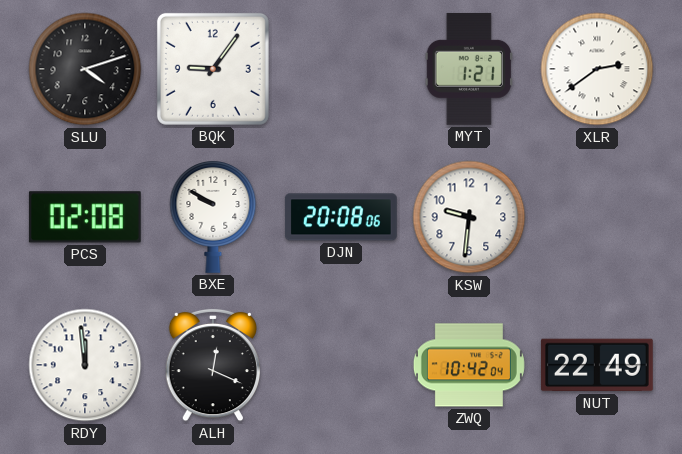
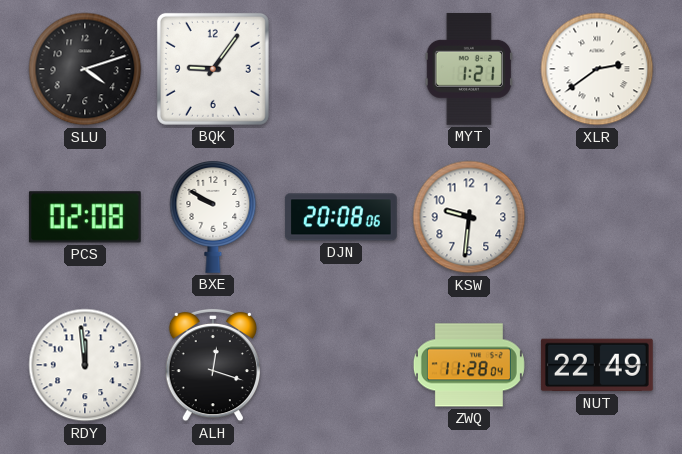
ALH: 12:19 -> 12:18
ZWQ: 10:42 -> 11:28
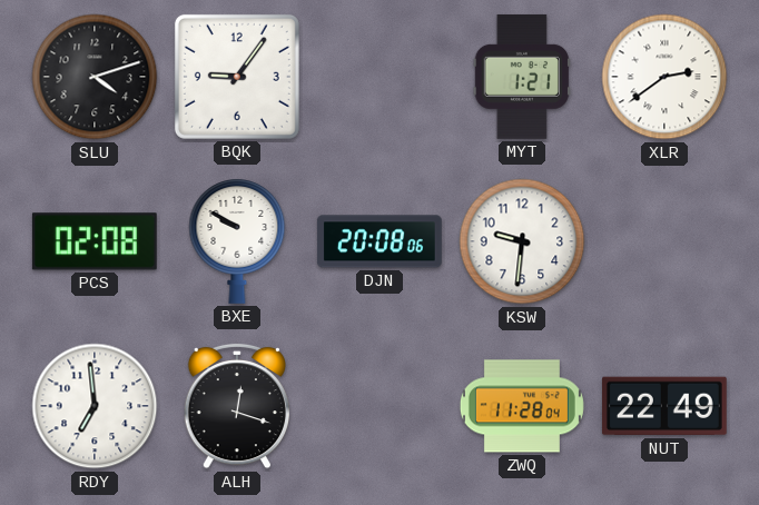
RDY: 11:59 -> 6:59
